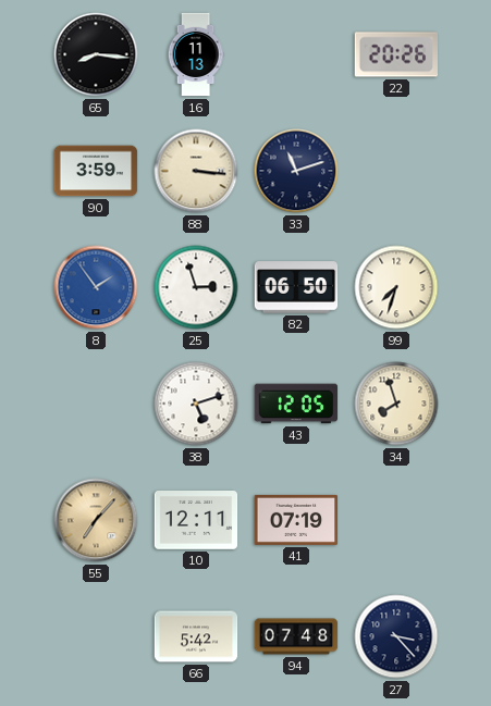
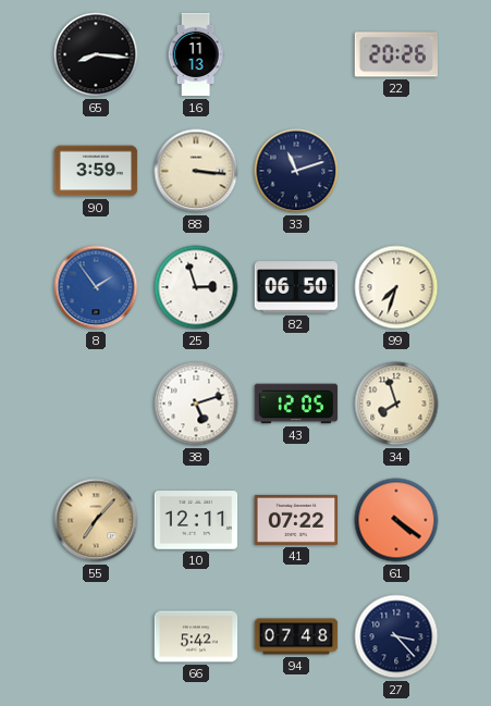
41: 07:19 -> 07:22
61: none -> 4:21
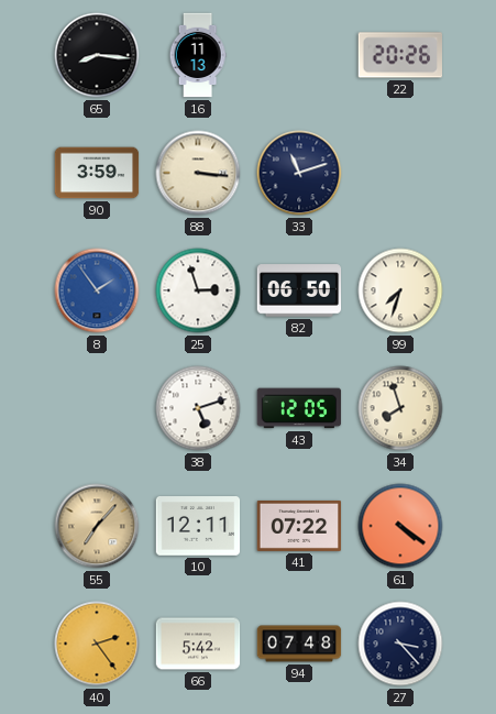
40: none -> 2:24
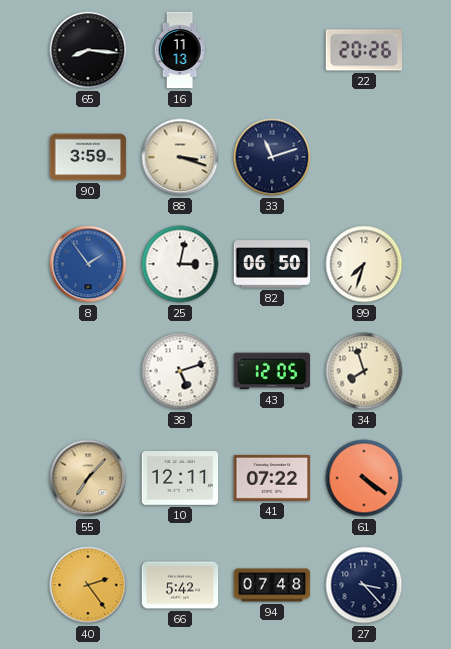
88: 3:16 -> 3:18
25: 2:57 -> 3:02
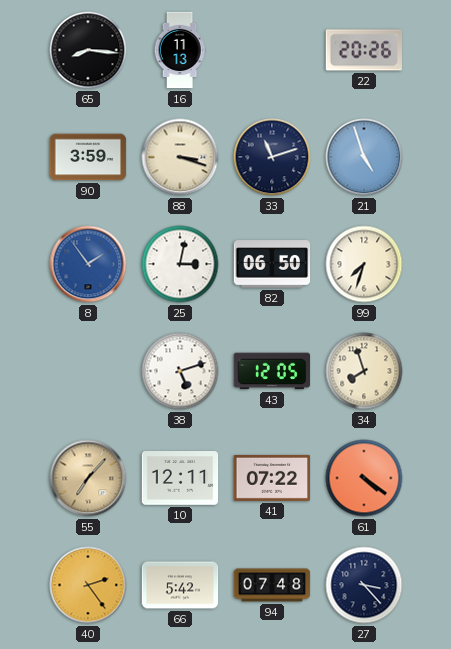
21: none -> 4:57
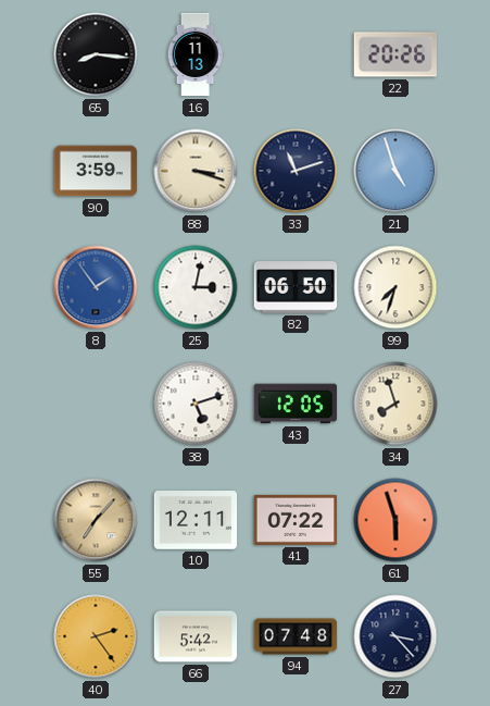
61: 4:21 -> 5:57
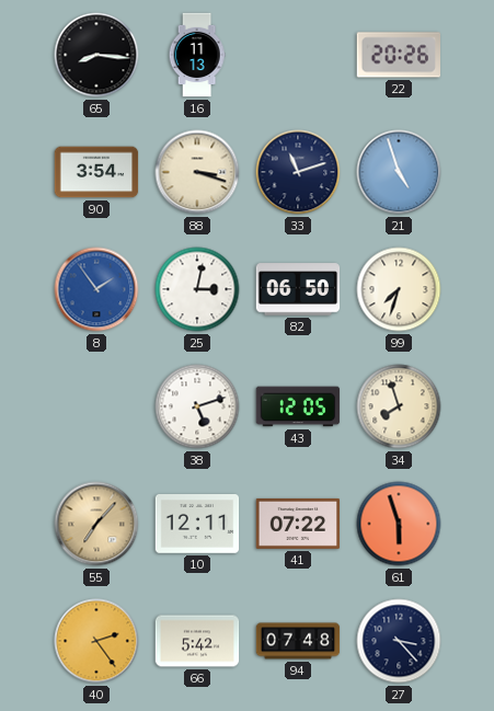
90: 3:59 -> 3:54
